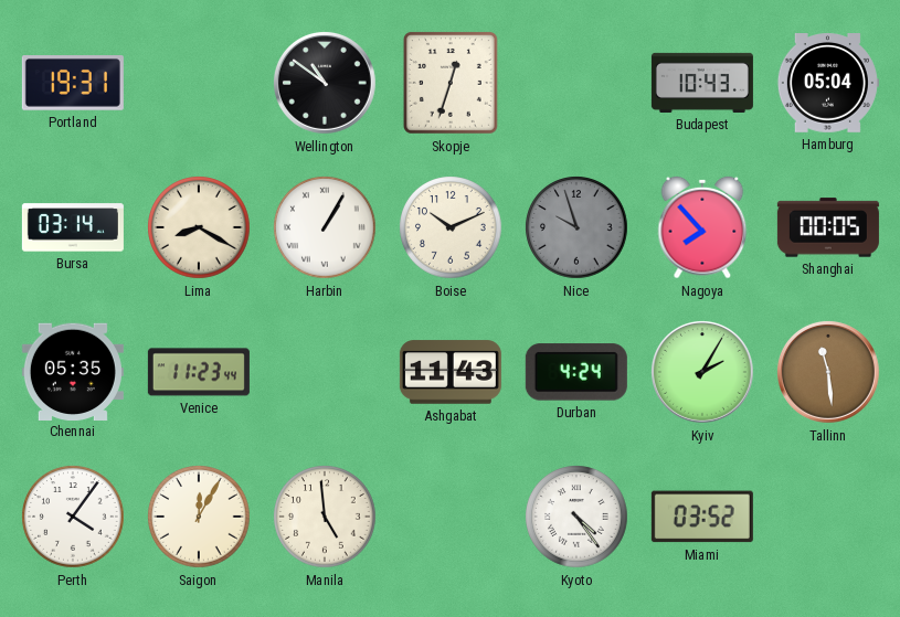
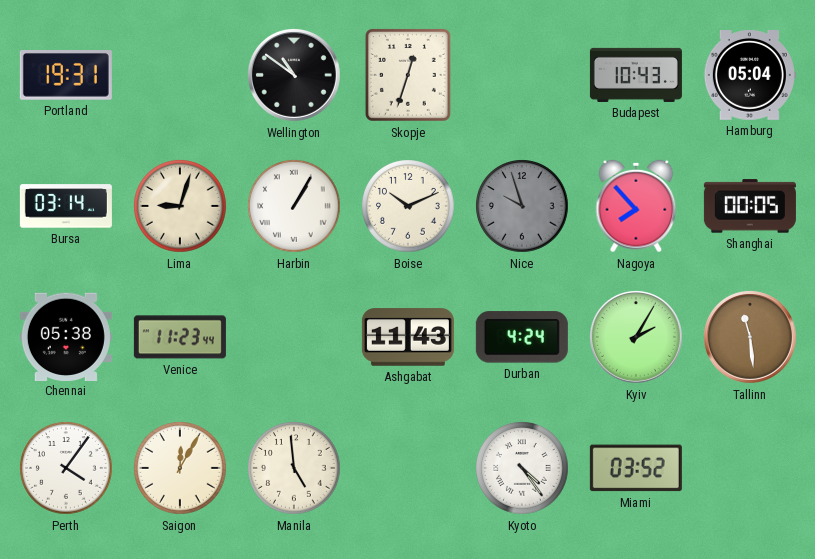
Lima: 8:20 -> 9:03
Chennai: 05:35 -> 05:38
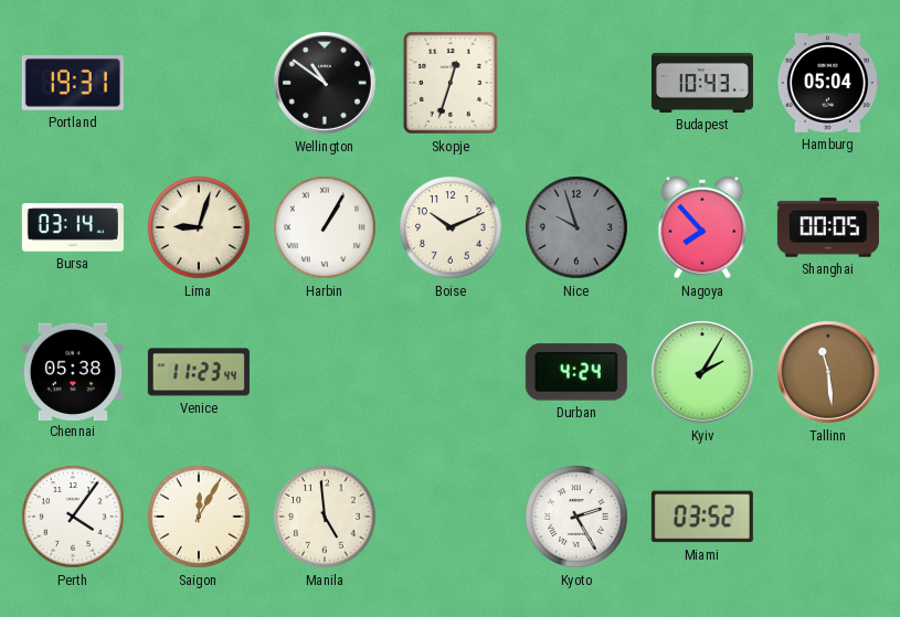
Ashgabat: 11:43 -> none
Kyoto: 4:24 -> 2:25
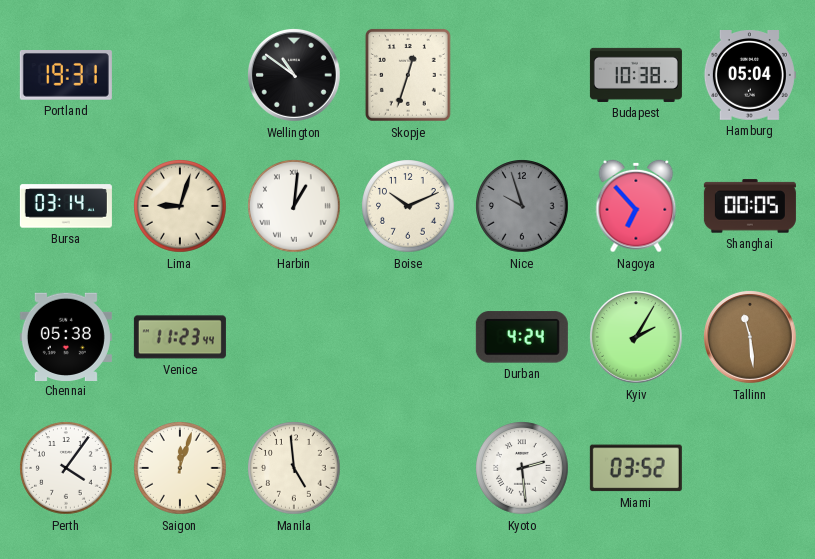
Budapest: 10:43 -> 10:38
Harbin: 1:05 -> 1:01
Nagoya: 7:53 -> 6:53
Saigon: 12:05 -> 12:03
Kyoto: 2:25 -> 2:29
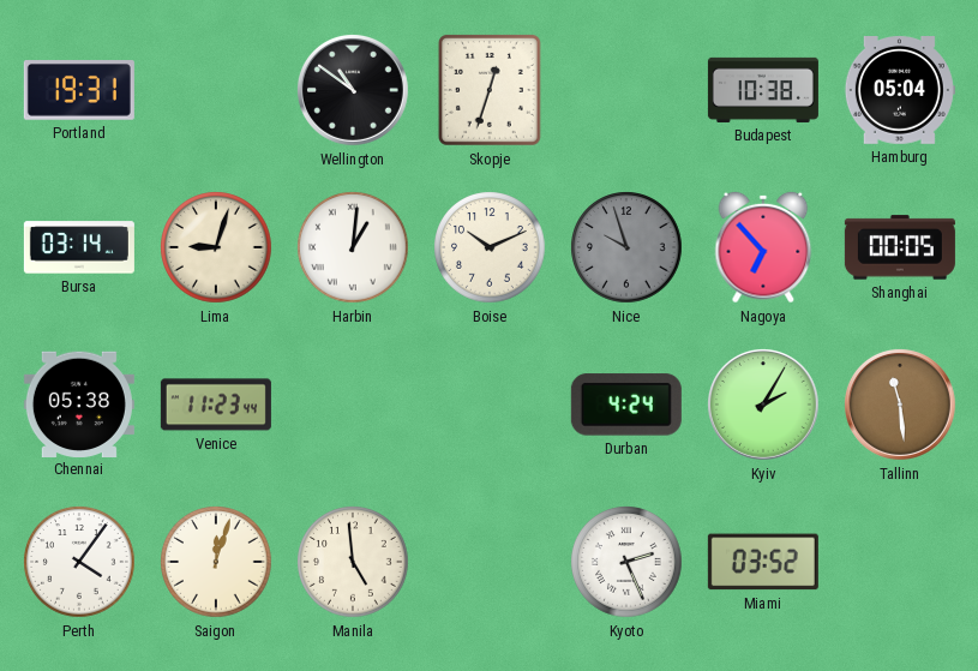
Kyoto: 2:29 -> 2:26
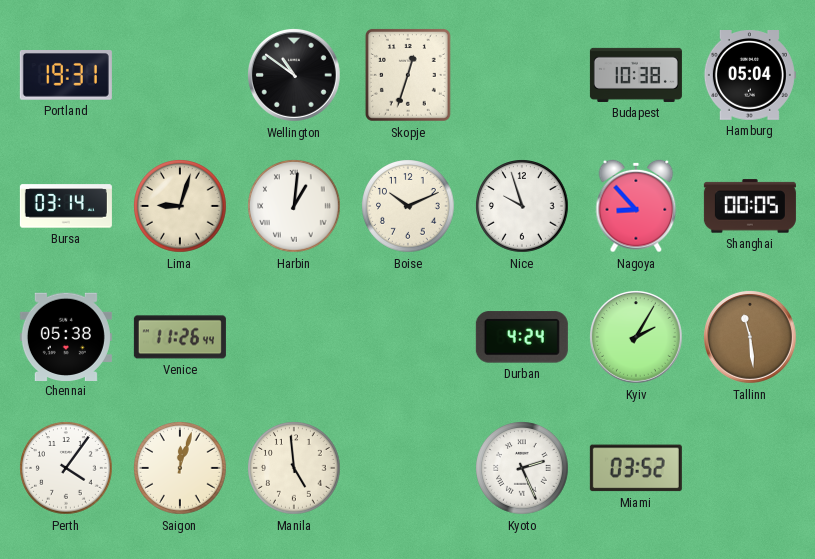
Nice dial: grey -> white
Nagoya: 6:53 -> 8:53
Venice: 11:23 -> 11:26
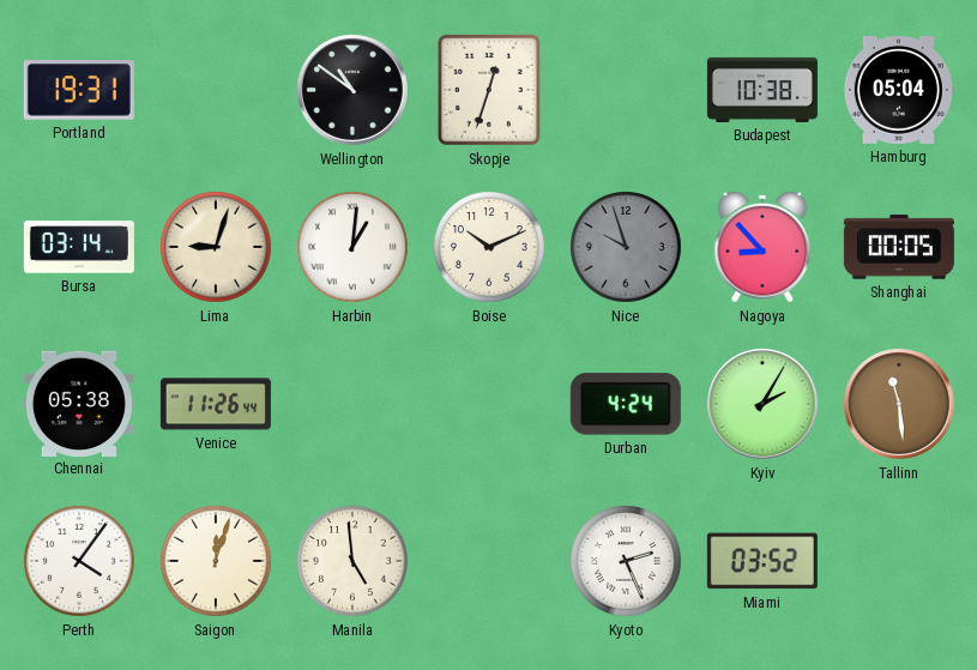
Nice dial: white -> grey
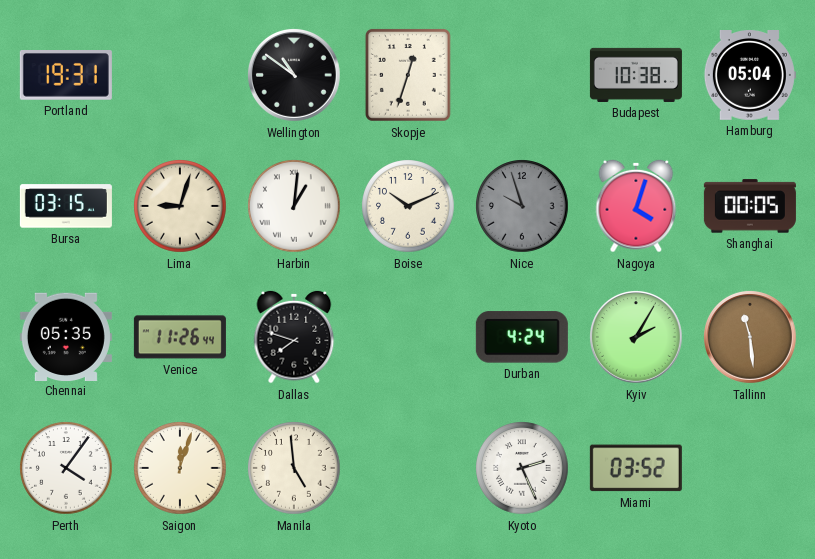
Bursa: 03:14 -> 03:15
Nagoya: 8:53 -> 4:03
Chennai: 05:38 -> 05:35
Dallas: none -> 7:48
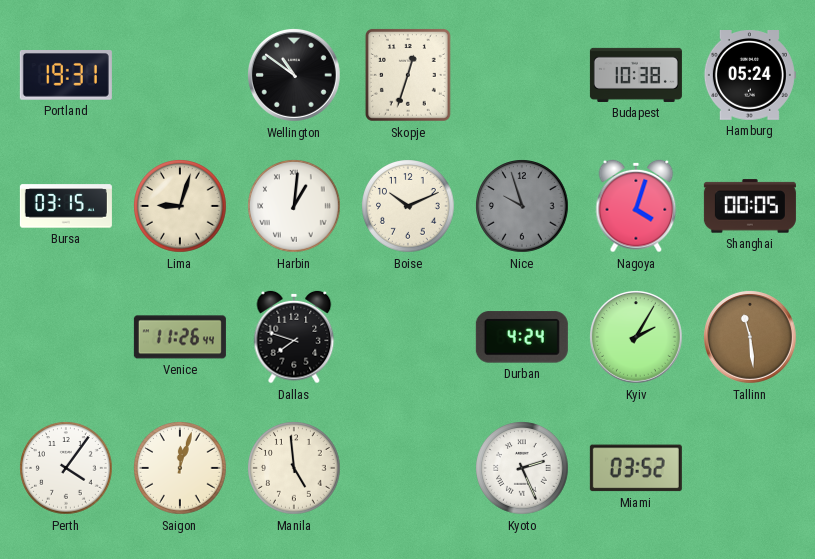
Hamburg: 05:04 -> 05:24
Chennai: 05:35 -> none
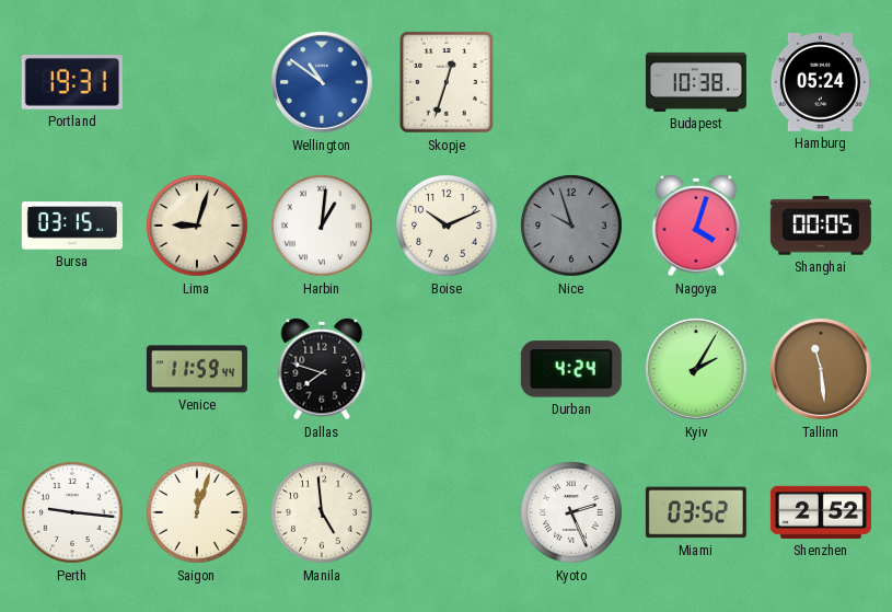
Wellington dial: black -> blue
Venice: 11:26 -> 11:59
Perth: 4:06 -> 9:16
Shenzhen: none -> 2:52
